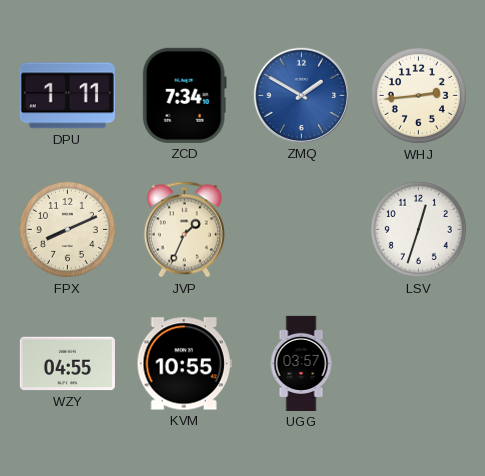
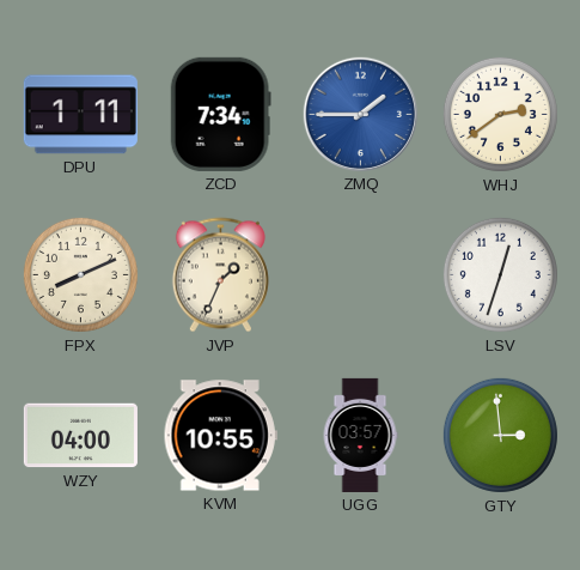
ZMQ: 1:50 -> 1:45
WHJ: 2:44 -> 2:39
WZY: 04:55 -> 04:00
GTY: none -> 2:59
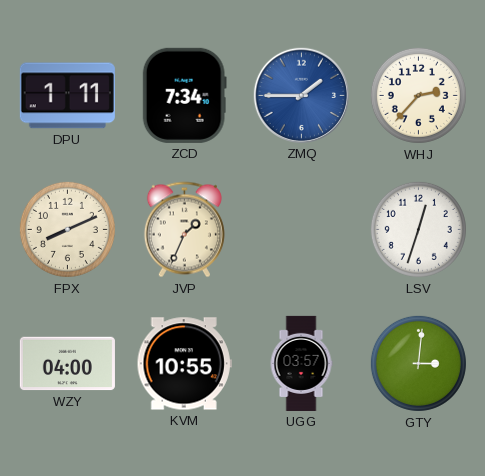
WHJ: 2:39 -> 2:37
GTY: 2:59 -> 3:01
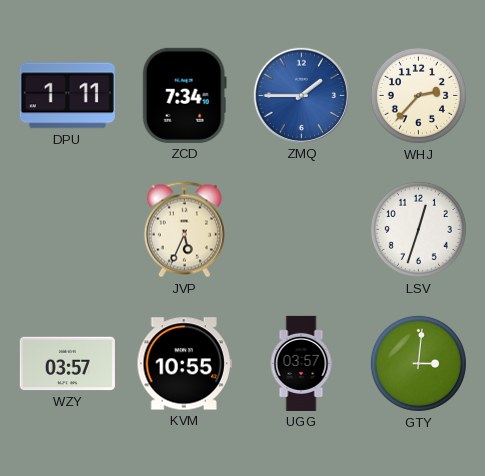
FPX: 8:11 -> none
JVP: 1:34 -> 5:34
WZY: 04:00 -> 03:57
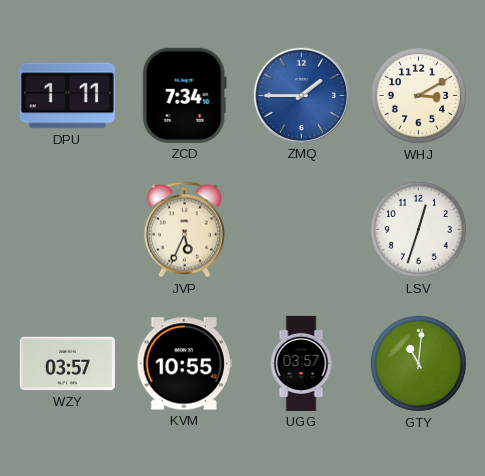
WHJ: 2:37 -> 3:10
GTY: 3:01 -> 11:01
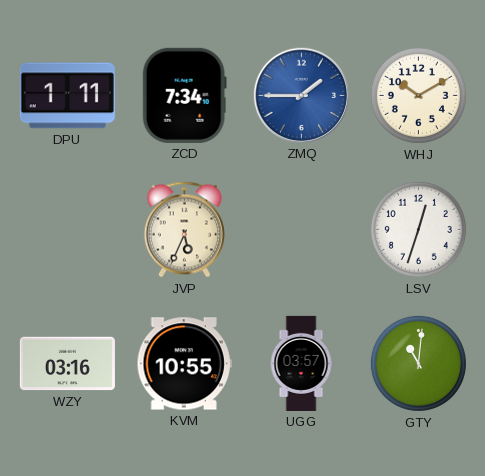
WHJ: 3:10 -> 10:10
WZY: 03:57 -> 03:16
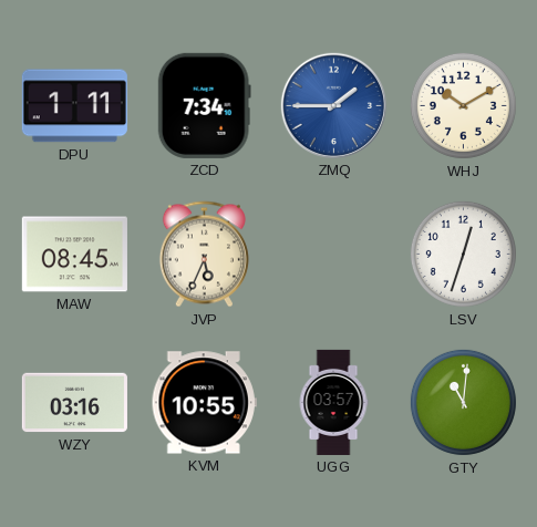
MAW: none -> 08:45
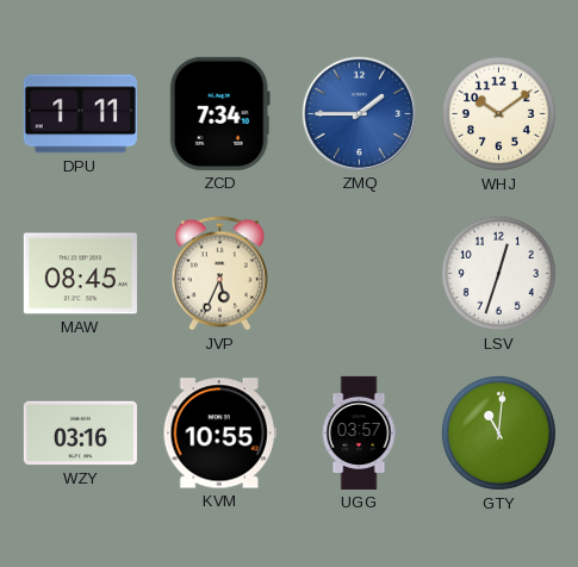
WHJ: 10:10 -> 10:09
